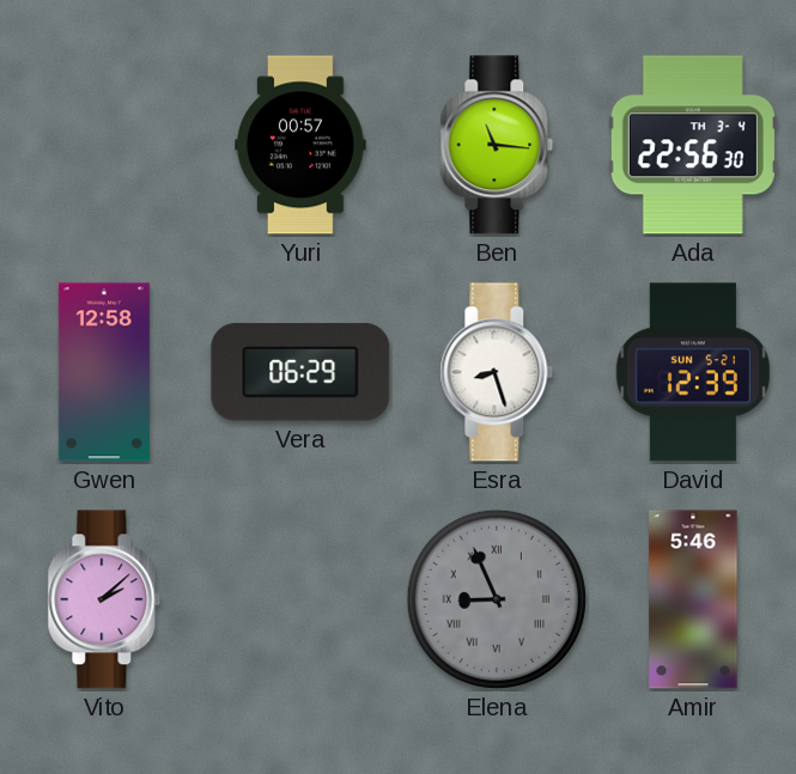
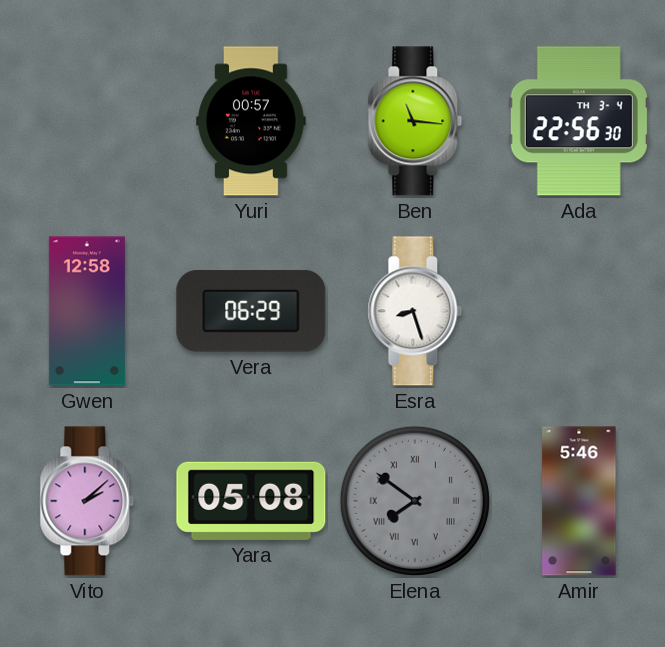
David: 12:39 -> none
Yara: none -> 05:08
Elena: 8:56 -> 7:51
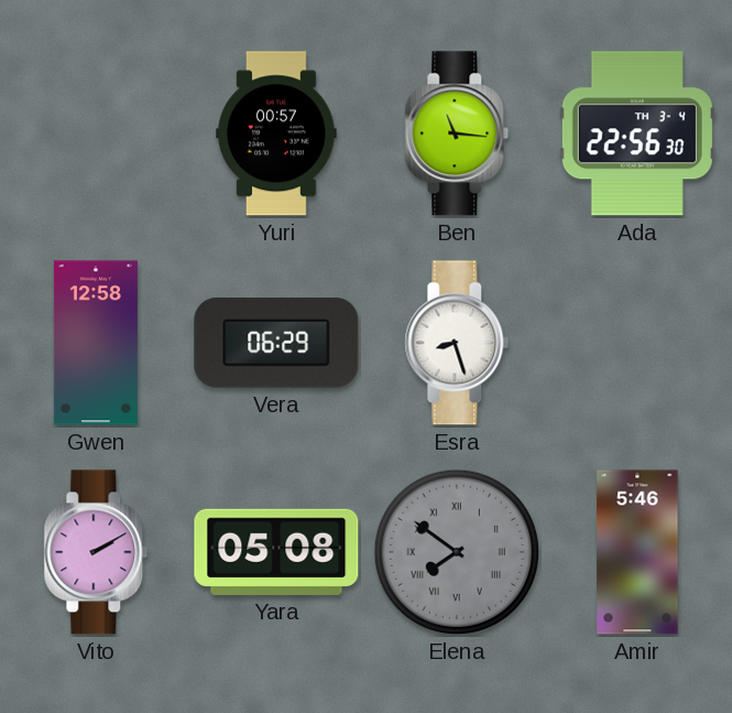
Vito: 2:08 -> 2:10
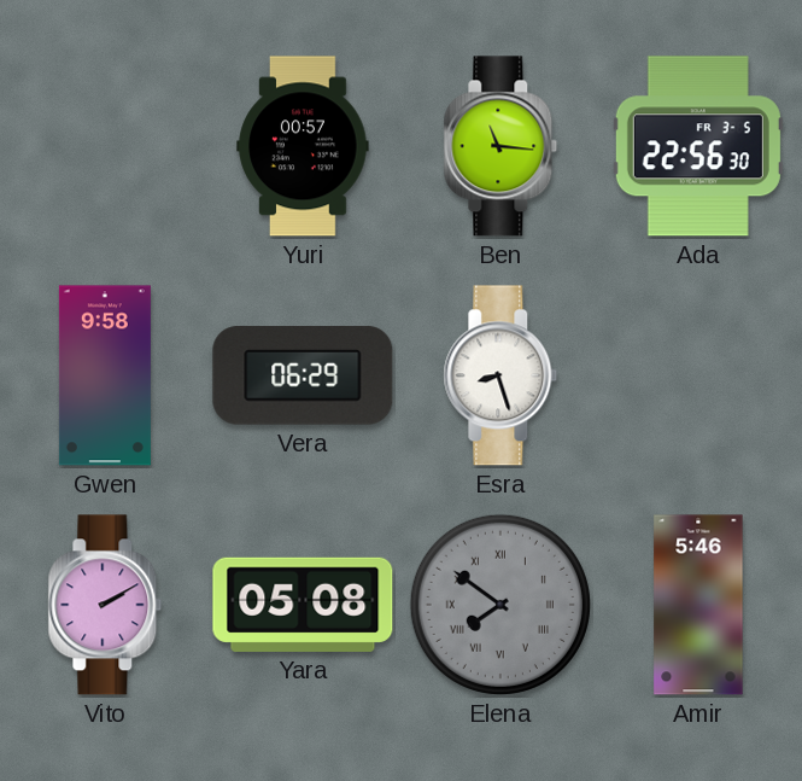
Ada date: TH 3-4 -> FR 3-5
Gwen: 12:58 -> 9:58
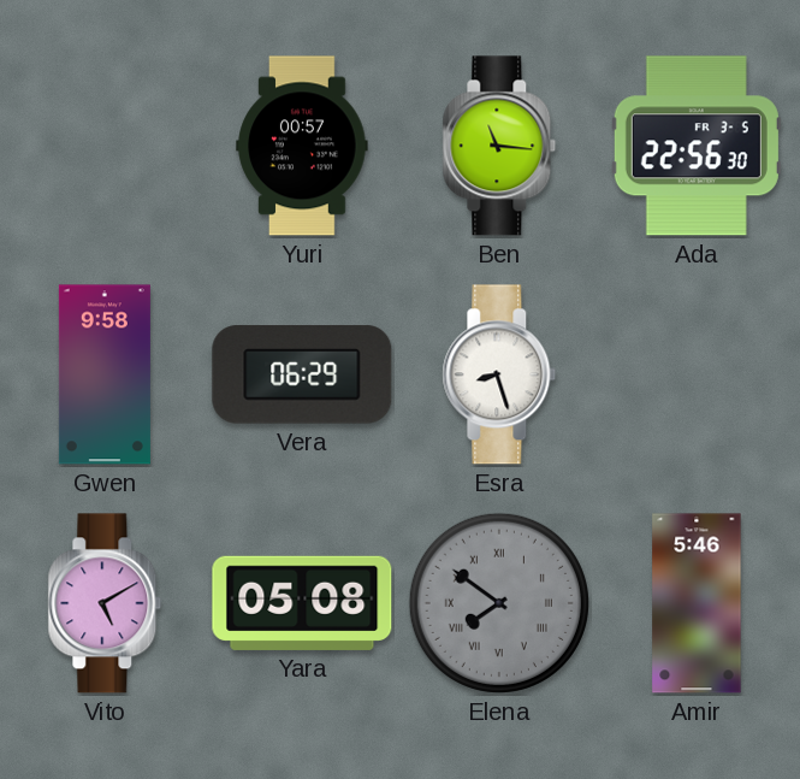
Vito: 2:10 -> 5:10
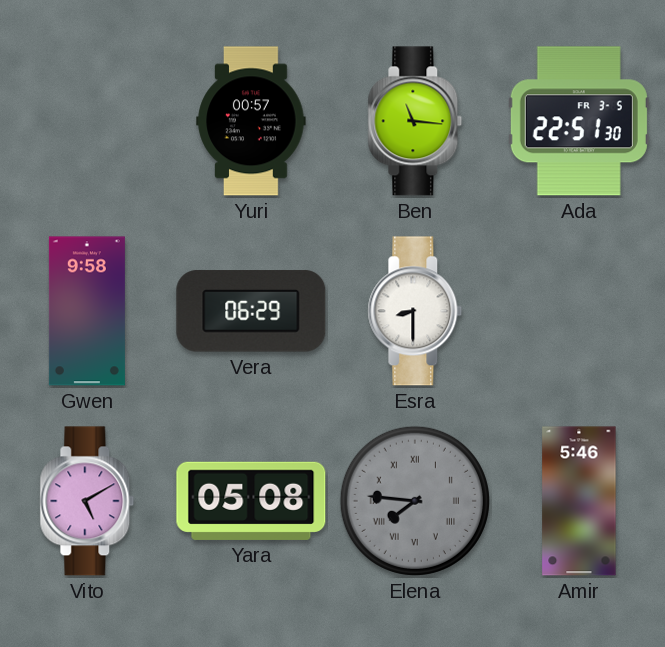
Ada: 22:56 -> 22:51
Esra: 8:27 -> 8:30
Elena: 7:51 -> 7:46
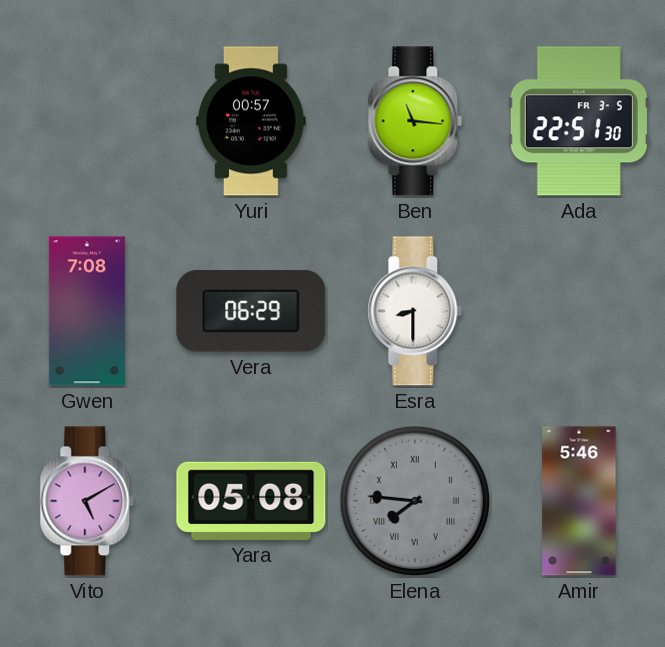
Gwen: 9:58 -> 7:08
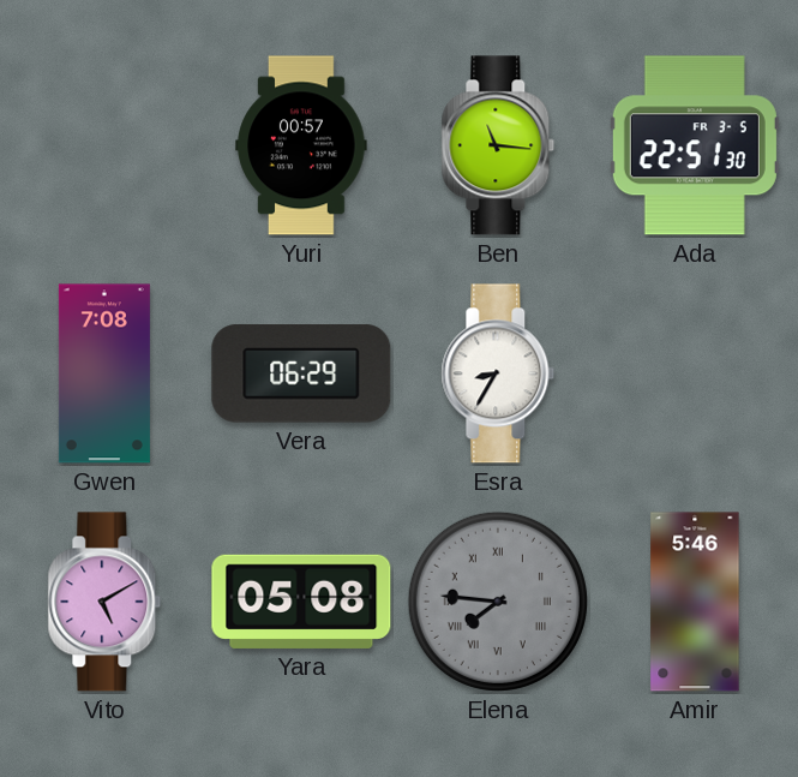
Esra: 8:30 -> 8:35
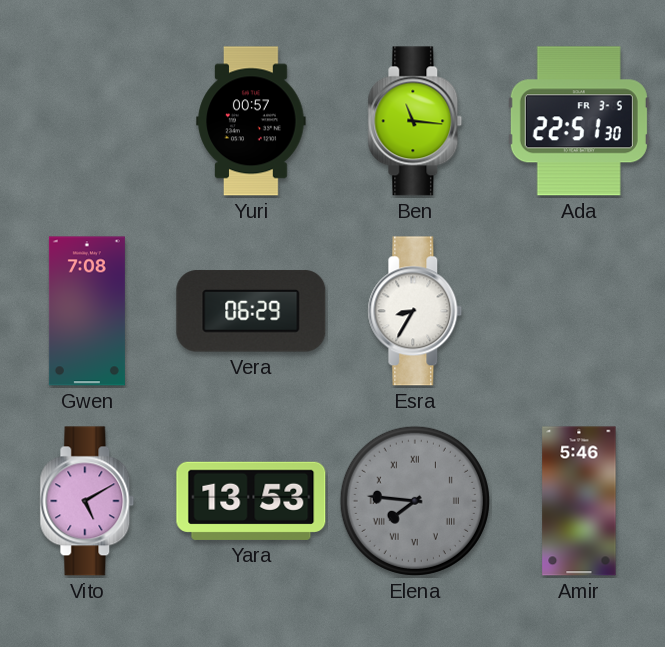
Yara: 05:08 -> 13:53
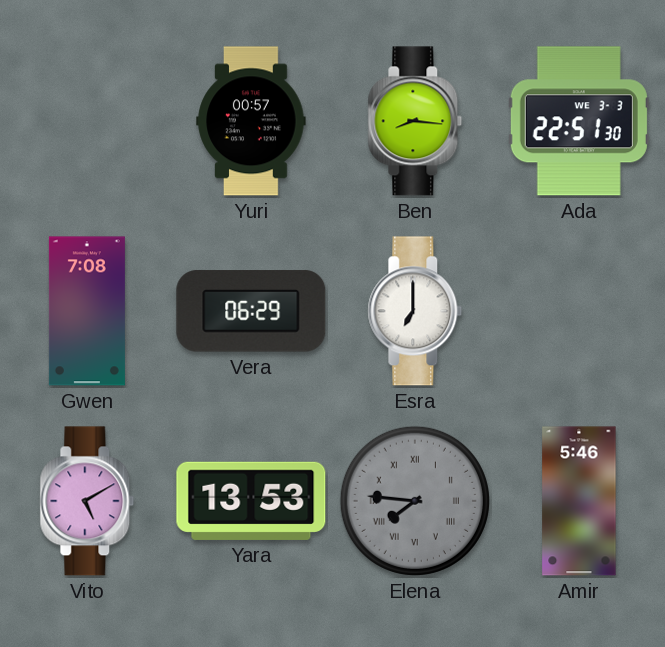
Ben: 11:16 -> 8:16
Ada date: FR 3-5 -> WE 3-3
Esra: 8:35 -> 7:00
